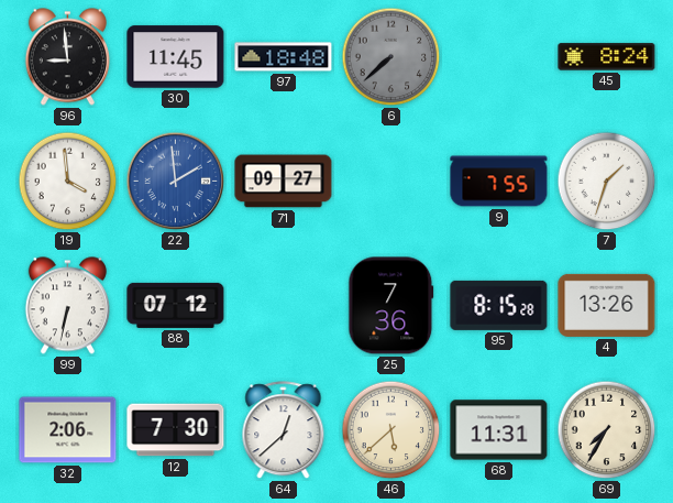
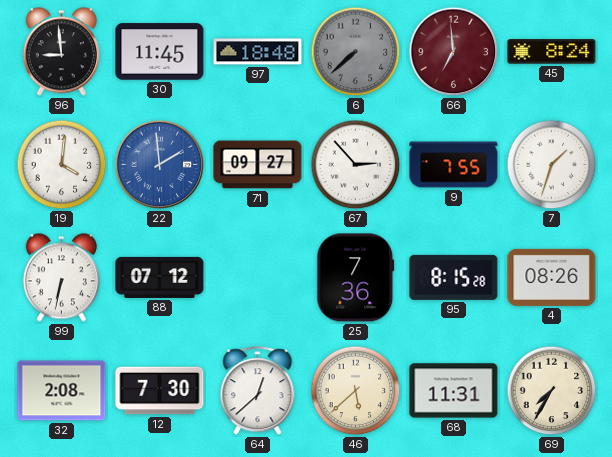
66: none -> 6:59
19: 3:59 -> 4:01
67: none -> 2:53
4: 13:26 -> 08:26
32: 2:06 -> 2:08
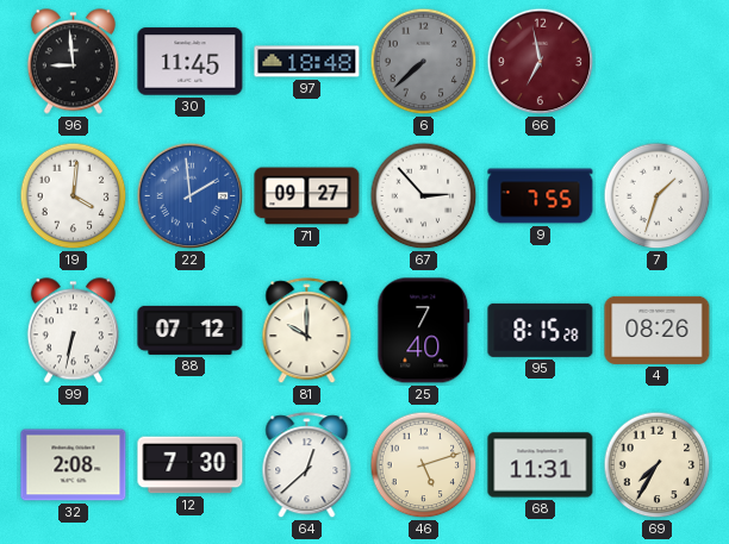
66: 6:59 -> 6:58
45: 8:24 -> none
81: none -> 10:00
25: 7:36 -> 7:40
46: 5:38 -> 5:12
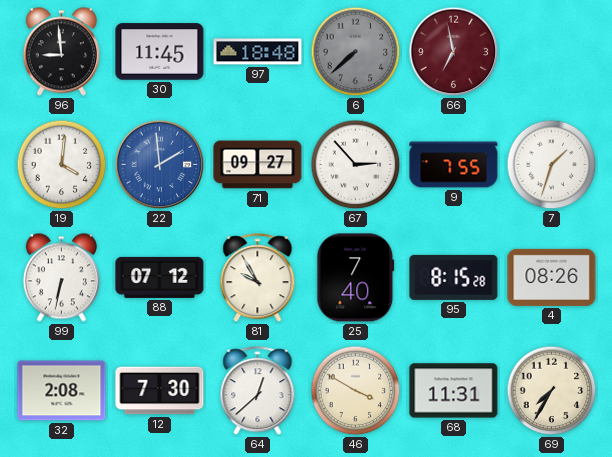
81: 10:00 -> 9:55
46: 5:12 -> 3:50
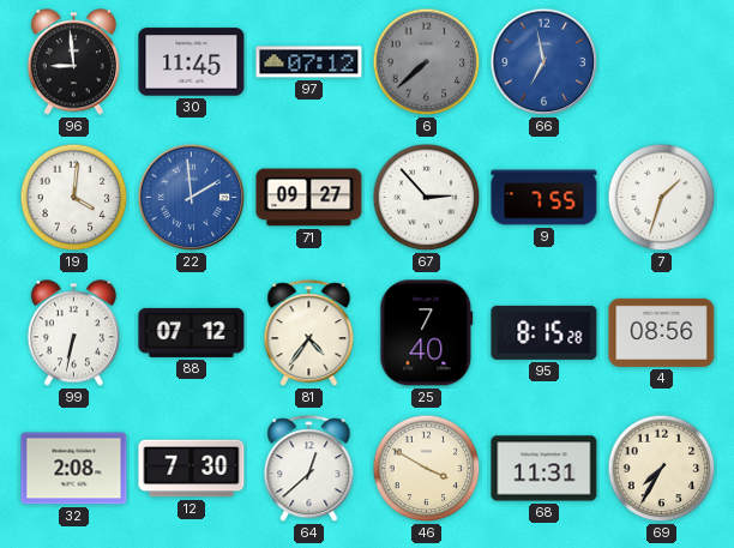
97: 18:48 -> 07:12
66 dial: burgundy -> blue
81: 9:55 -> 4:36
4: 08:26 -> 08:56
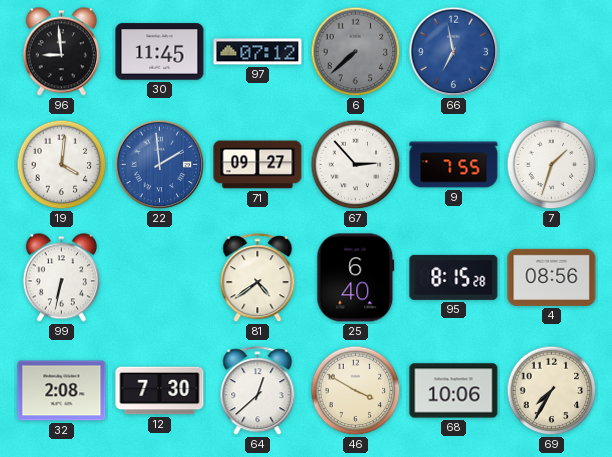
88: 07:12 -> none
81: 4:36 -> 4:39
25: 7:40 -> 6:40
68: 11:31 -> 10:06
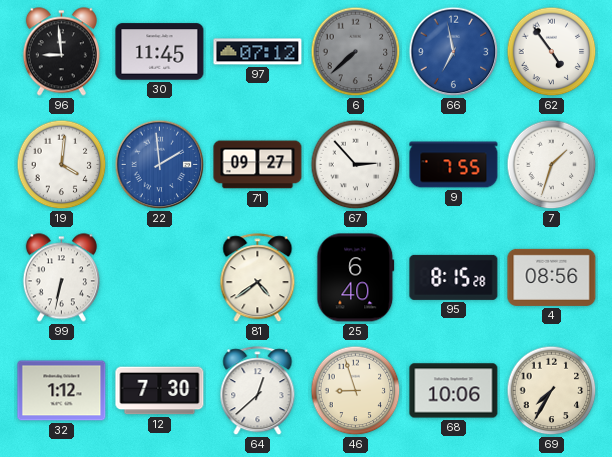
62: none -> 4:54
32: 2:08 -> 1:12
46: 3:50 -> 8:57
